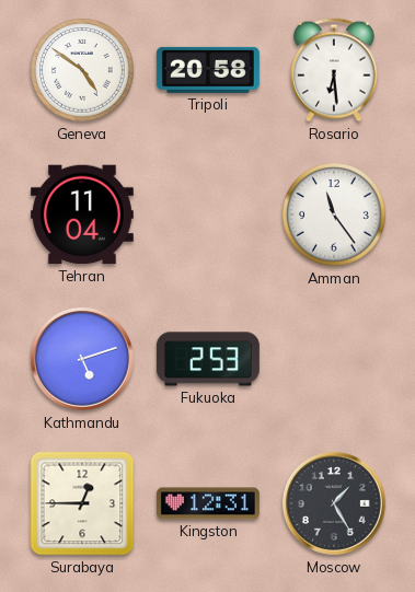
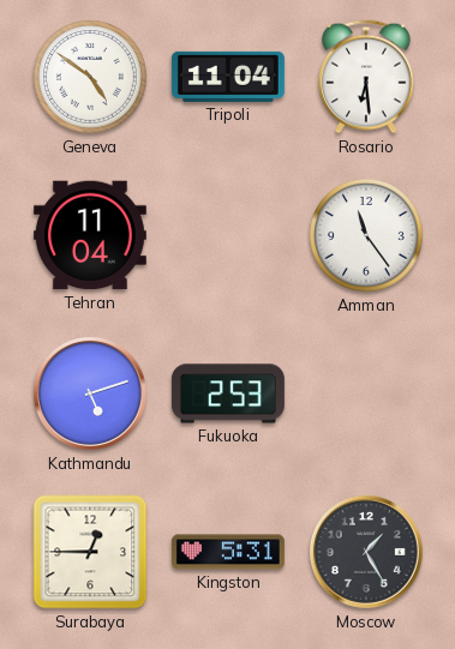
Tripoli: 20:58 -> 11:04
Kingston: 12:31 -> 5:31
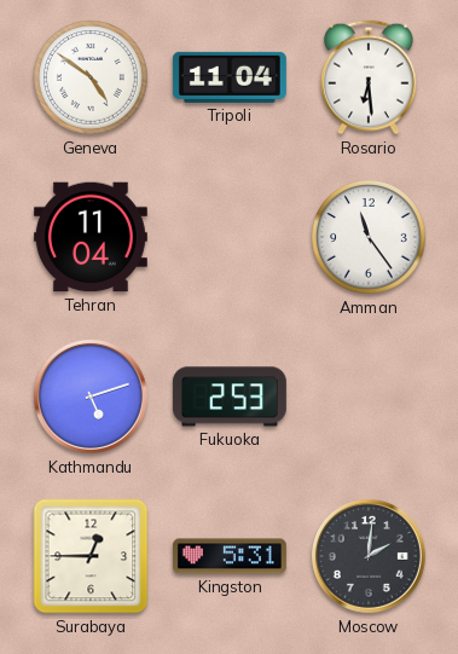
Moscow: 1:25 -> 2:01
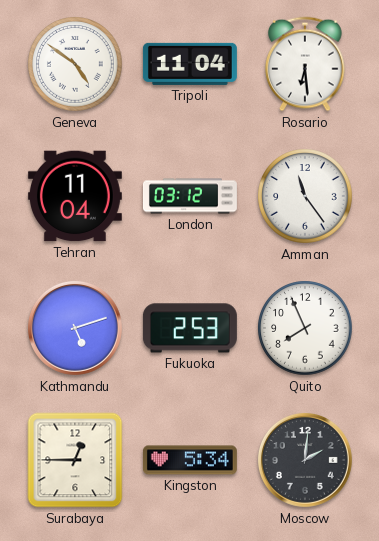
London: none -> 03:12
Quito: none -> 7:56
Kingston: 5:31 -> 5:34
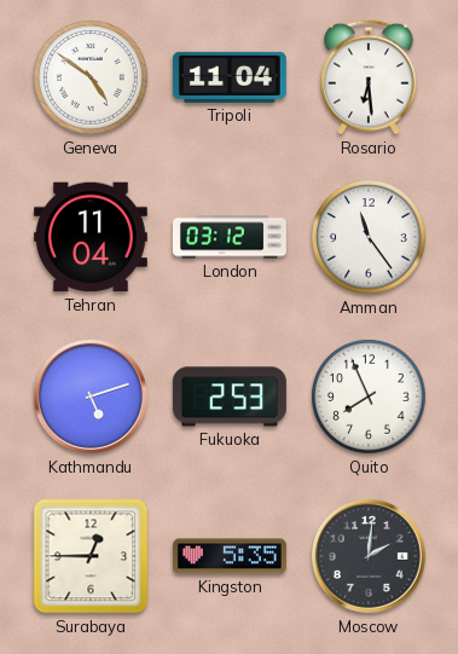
Kingston: 5:34 -> 5:35
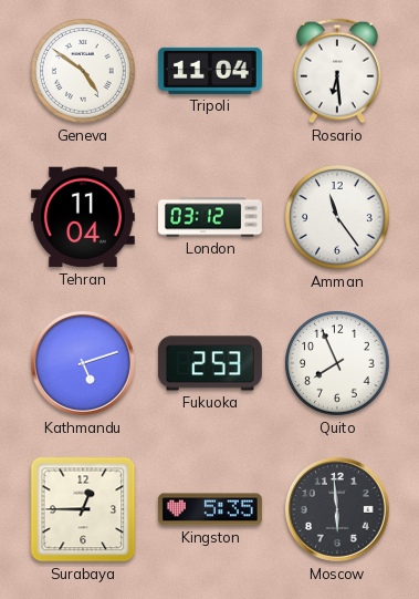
Moscow: 2:01 -> 5:59
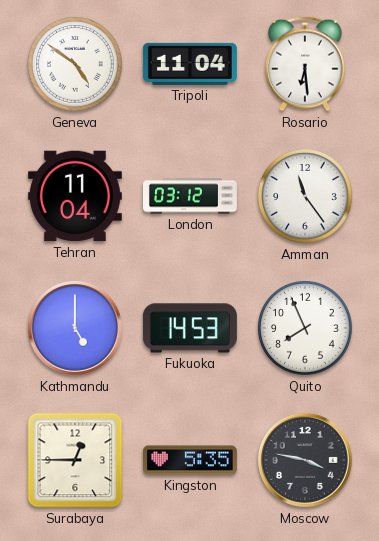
Kathmandu: 5:12 -> 5:00
Fukuoka: 2:53 -> 14:53
Moscow: 5:59 -> 3:47
